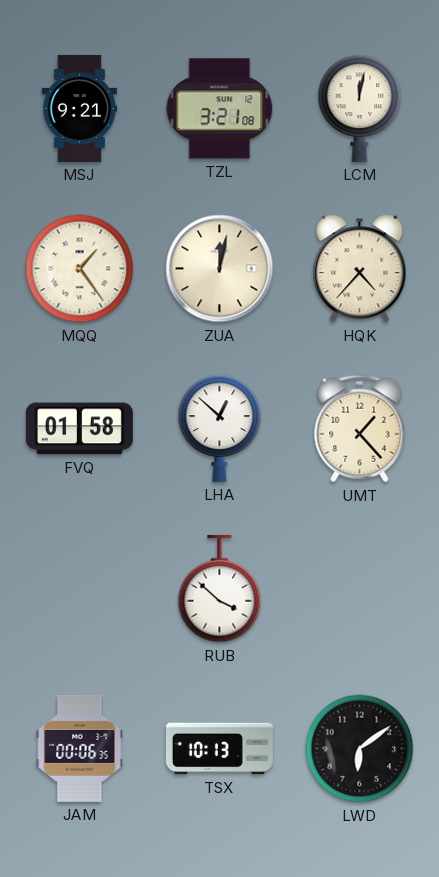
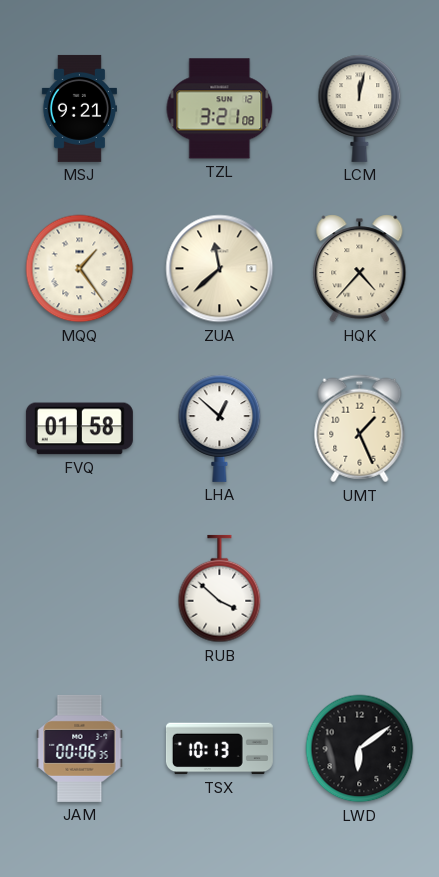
ZUA: 12:02 -> 11:38
UMT: 1:23 -> 1:26
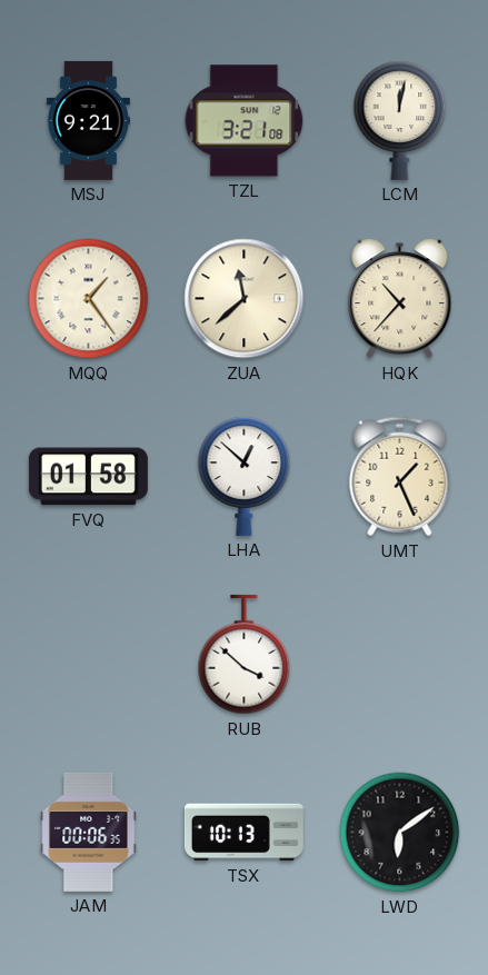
HQK: 4:37 -> 10:37
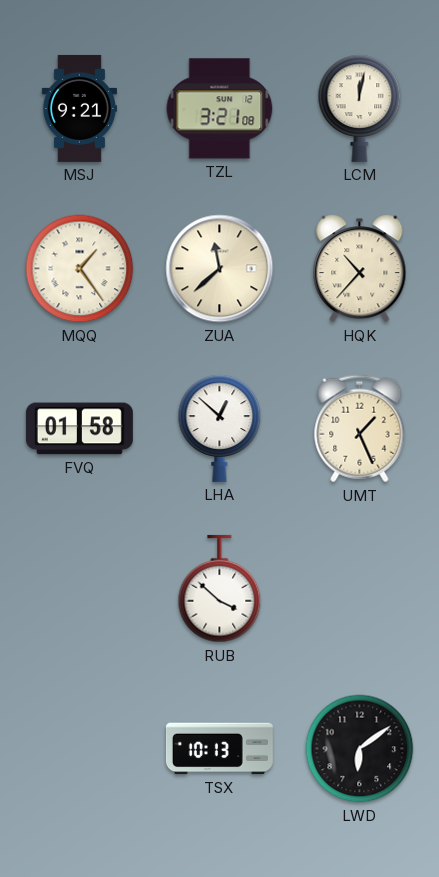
JAM: 00:06 -> none
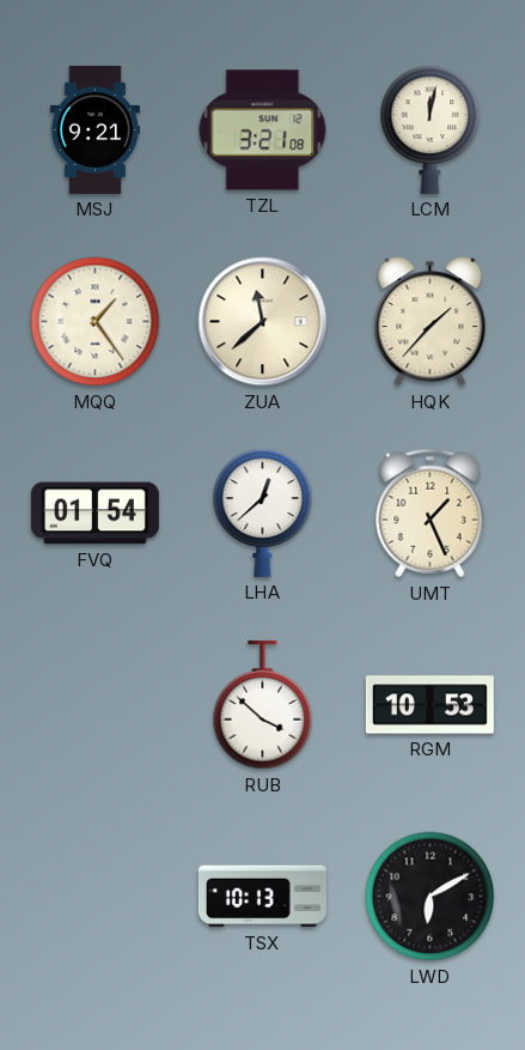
HQK: 10:37 -> 1:37
FVQ: 01:58 -> 01:54
LHA: 12:52 -> 12:38
RGM: none -> 10:53
LWD: 6:09 -> 6:10
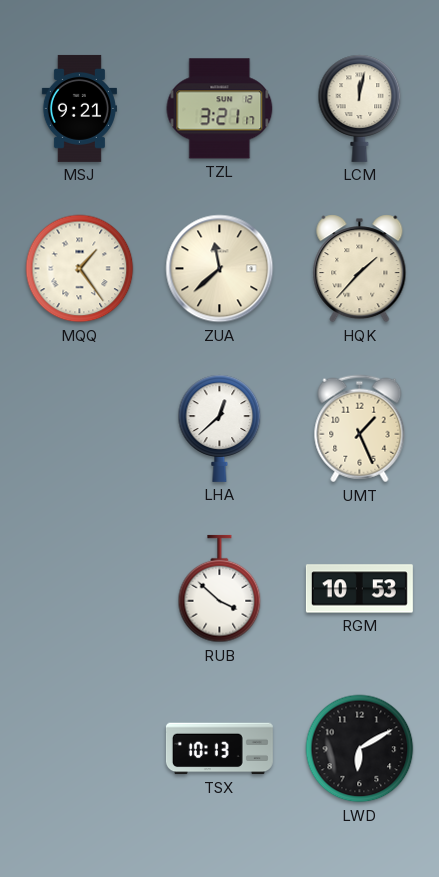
TZL: 3:21:08 -> 3:21:17
FVQ: 01:54 -> none
